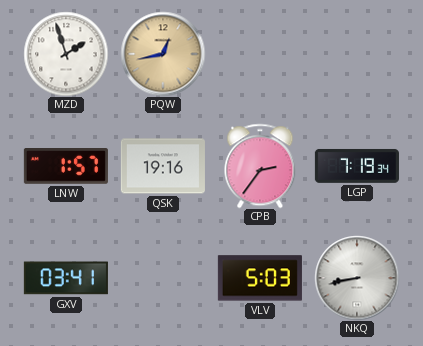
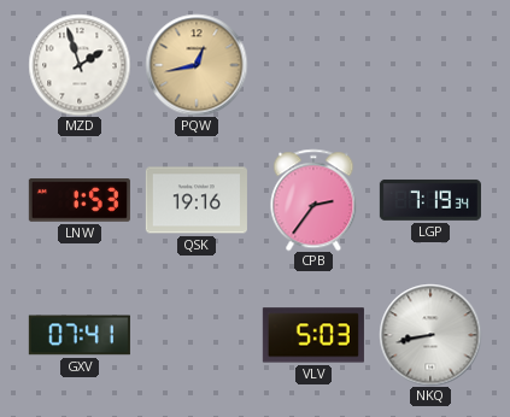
LNW: 1:57 -> 1:53
GXV: 03:41 -> 07:41
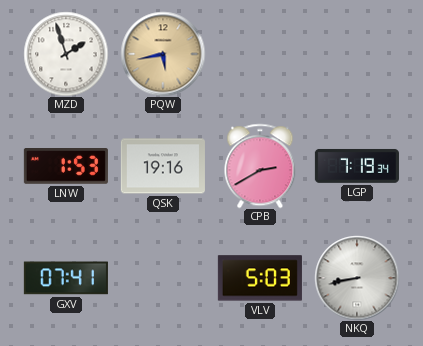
PQW: 12:43 -> 5:43
CPB: 2:36 -> 2:40
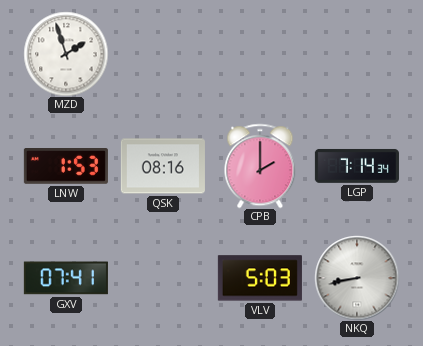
PQW: 5:43 -> none
QSK: 19:16 -> 08:16
CPB: 2:40 -> 2:00
LGP: 7:19 -> 7:14
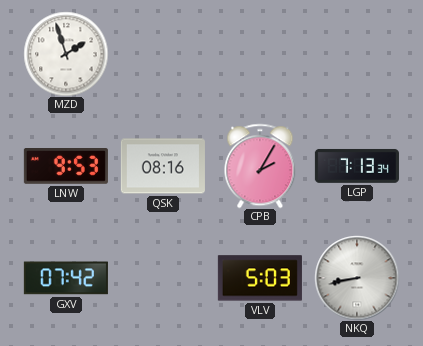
LNW: 1:53 -> 9:53
CPB: 2:00 -> 2:05
LGP: 7:14 -> 7:13
GXV: 07:41 -> 07:42
